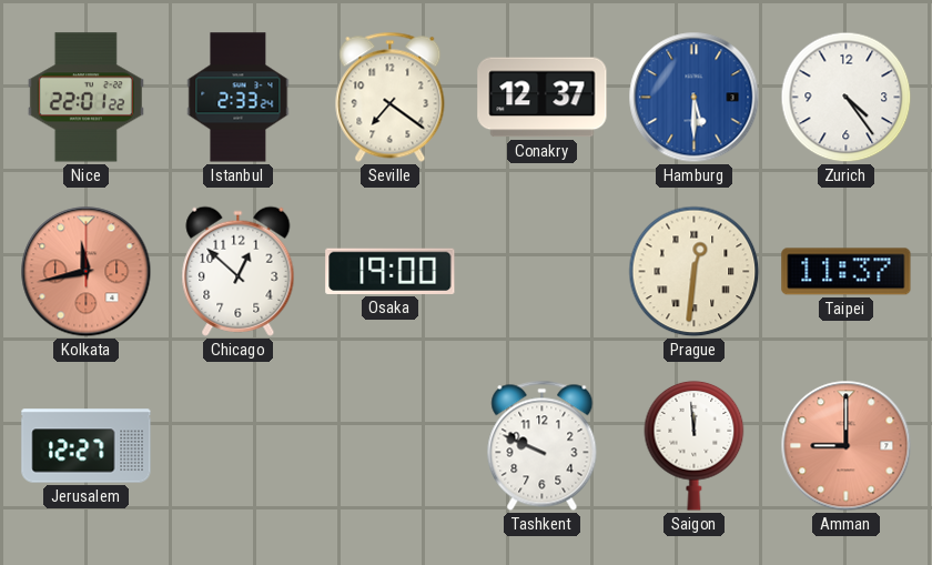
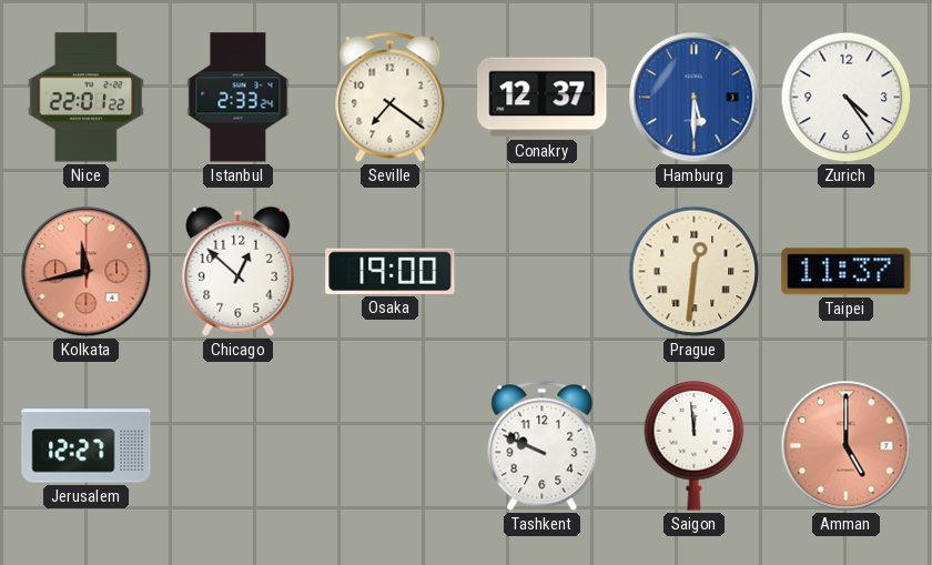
Amman: 9:00 -> 5:00
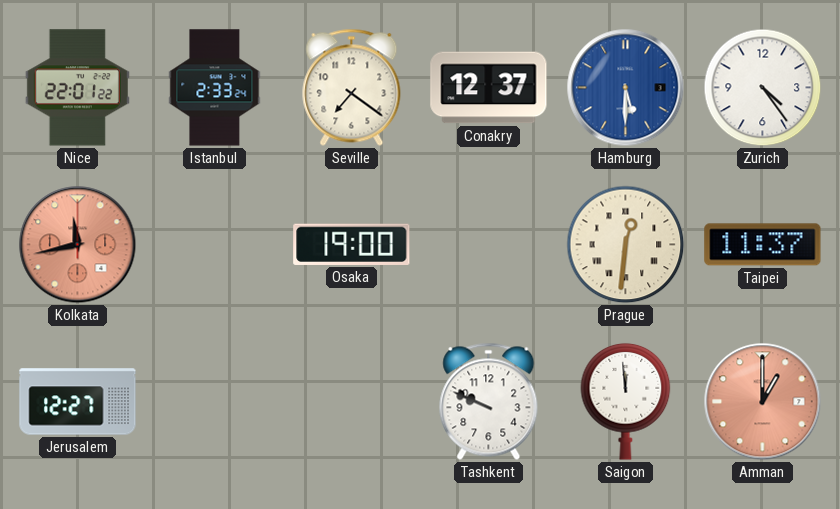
Chicago: 12:52 -> none
Amman: 5:00 -> 1:00
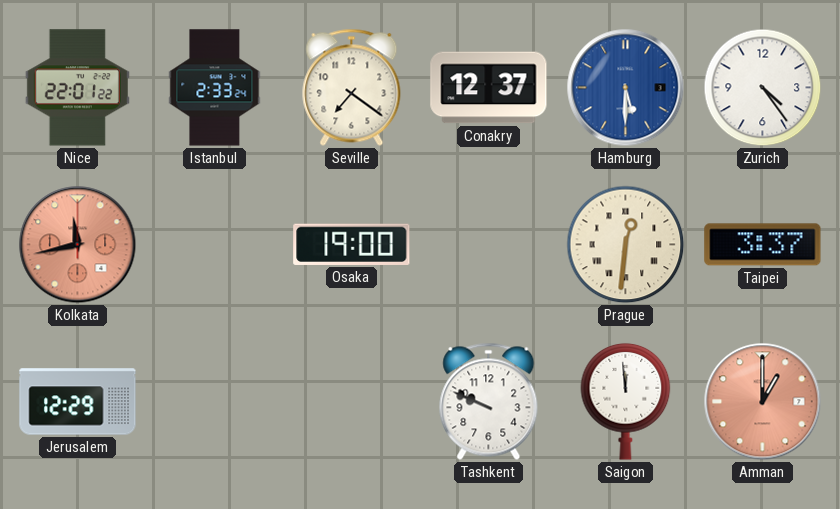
Taipei: 11:37 -> 3:37
Jerusalem: 12:27 -> 12:29
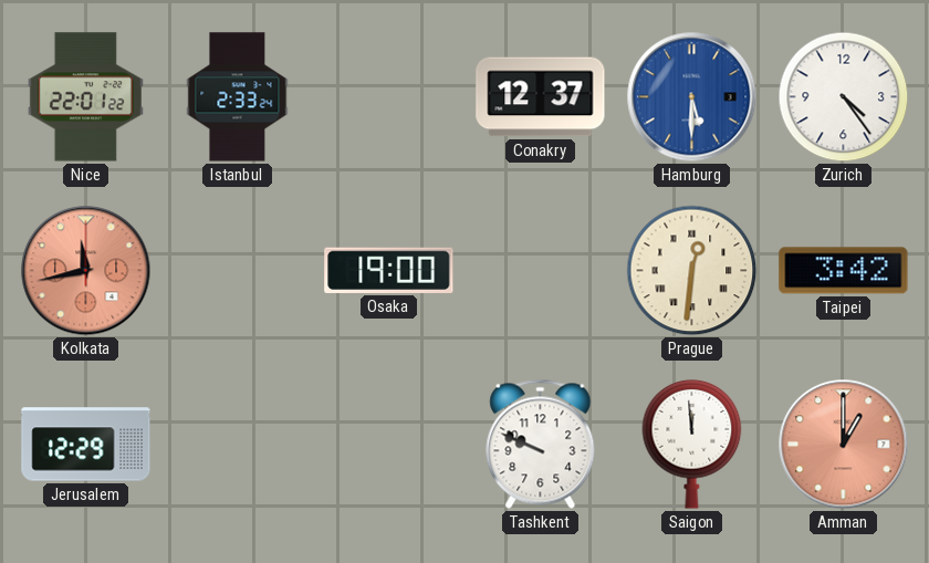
Seville: 7:21 -> none
Taipei: 3:37 -> 3:42
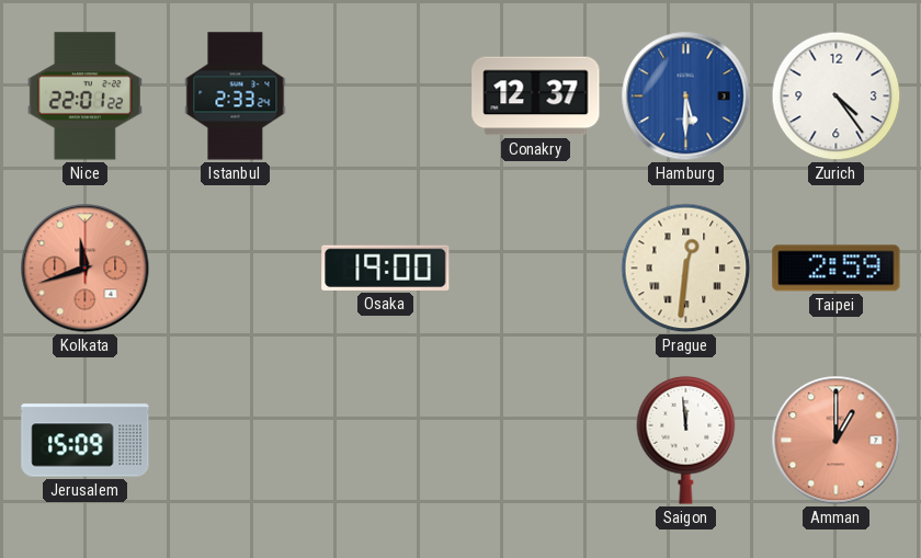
Kolkata: 11:43 -> 11:42
Taipei: 3:42 -> 2:59
Jerusalem: 12:29 -> 15:09
Tashkent: 9:49 -> none
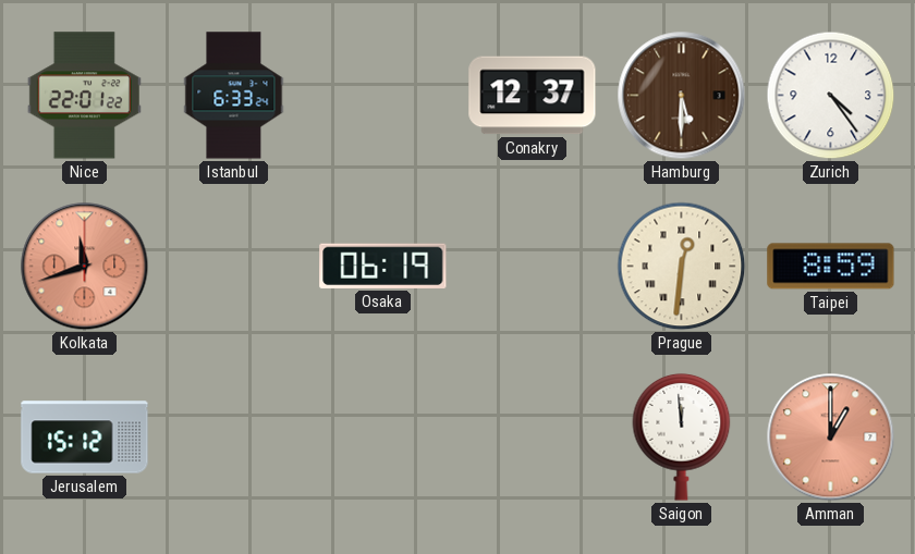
Istanbul: 2:33 -> 6:33
Hamburg dial: blue -> brown
Osaka: 19:00 -> 06:19
Taipei: 2:59 -> 8:59
Jerusalem: 15:09 -> 15:12
